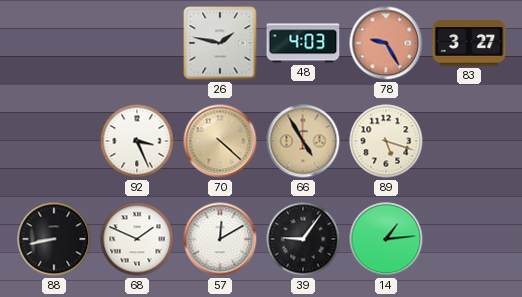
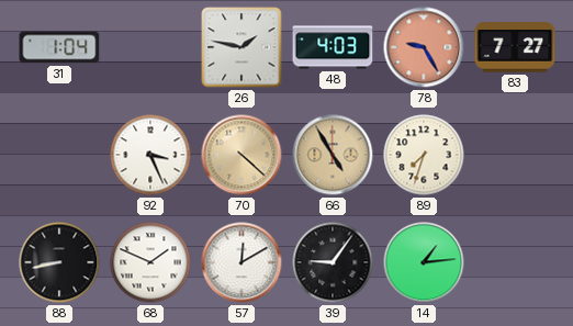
31: none -> 1:04
83: 3:27 -> 7:27
89: 5:18 -> 7:33
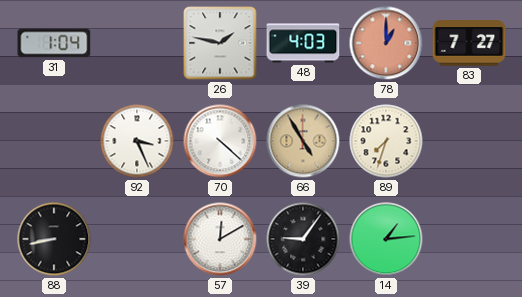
78: 9:25 -> 1:00
70 dial: champagne -> white
68: 1:49 -> none
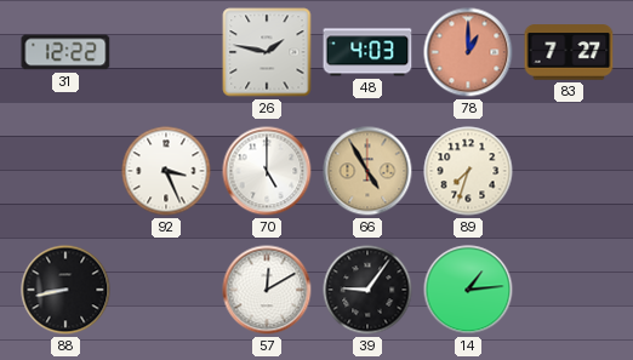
31: 1:04 -> 12:22
70: 4:22 -> 5:00
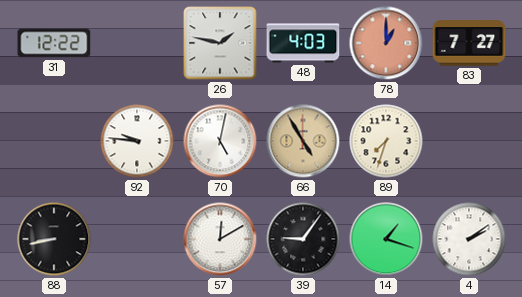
92: 3:26 -> 9:46
70: 5:00 -> 5:02
14: 1:14 -> 1:18
4: none -> 2:09
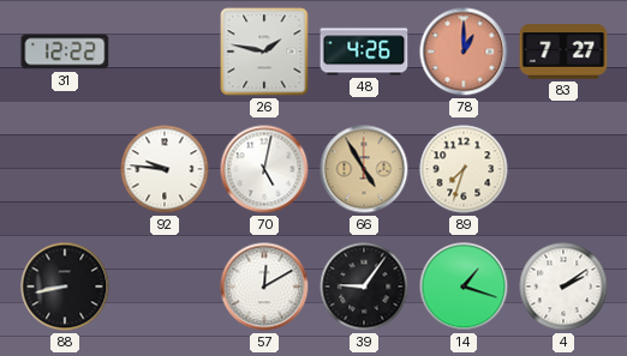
48: 4:03 -> 4:26
